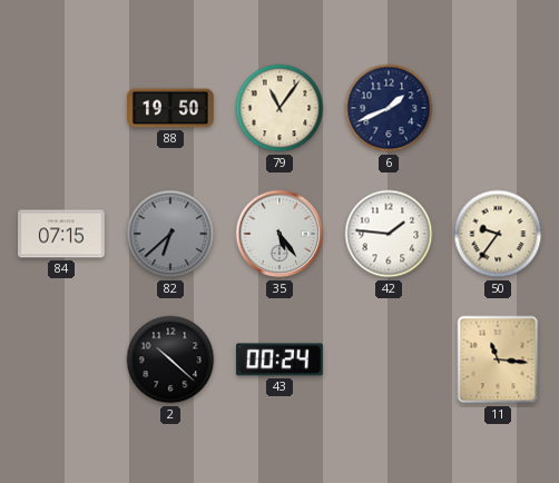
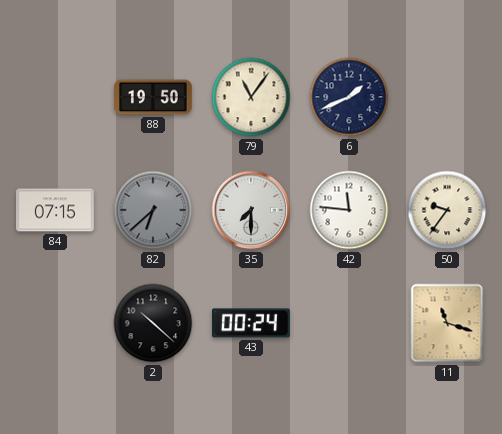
35: 5:24 -> 7:30
42: 1:46 -> 11:46
11: 11:16 -> 11:18
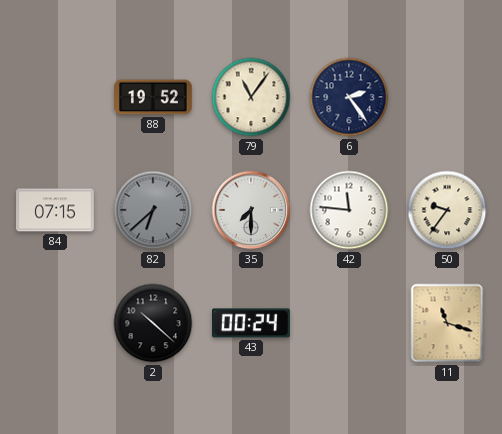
88: 19:50 -> 19:52
6: 1:41 -> 2:24
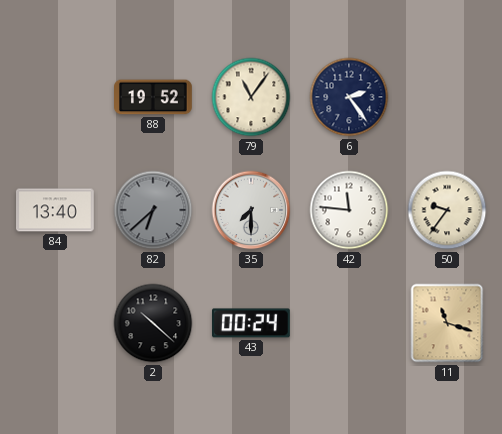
84: 07:15 -> 13:40
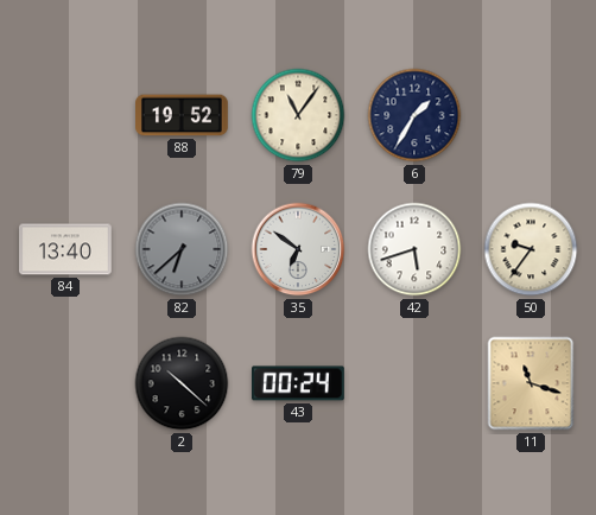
6: 2:24 -> 1:35
35: 7:30 -> 6:51
42: 11:46 -> 5:42
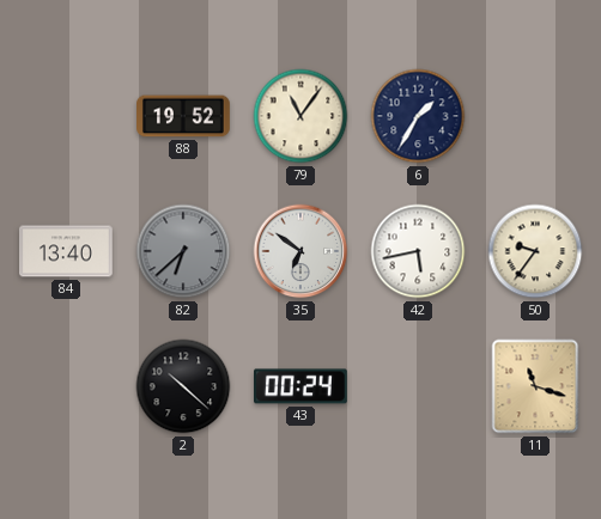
42: 5:42 -> 5:43
